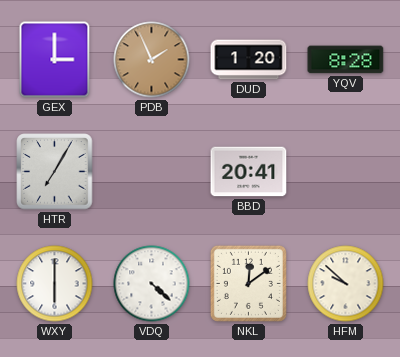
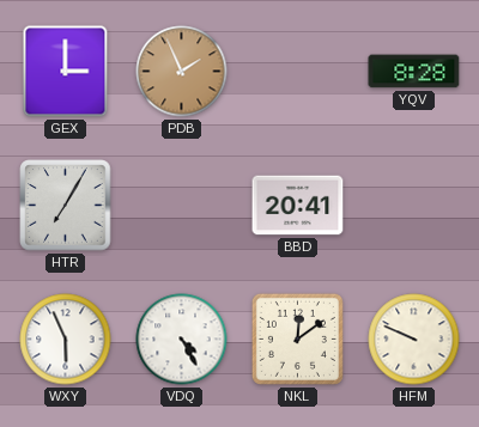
DUD: 1:20 -> none
WXY: 6:00 -> 5:56
VDQ: 4:22 -> 4:25
HFM: 9:52 -> 9:49
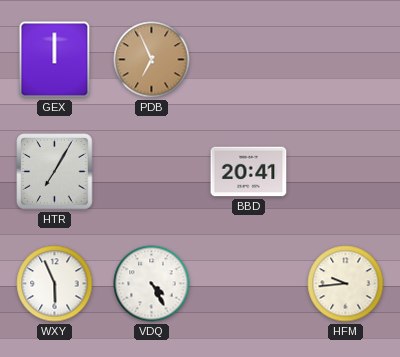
GEX: 3:00 -> 12:00
PDB: 1:56 -> 6:56
YQV: 8:28 -> none
NKL: 12:09 -> none
HFM: 9:49 -> 9:44
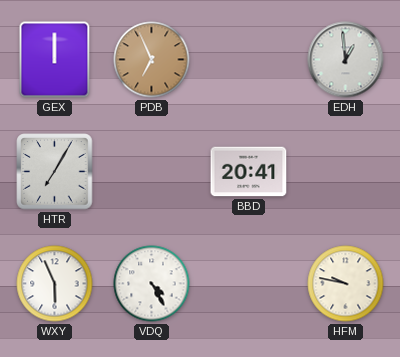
EDH: none -> 12:59
HFM: 9:44 -> 9:47
